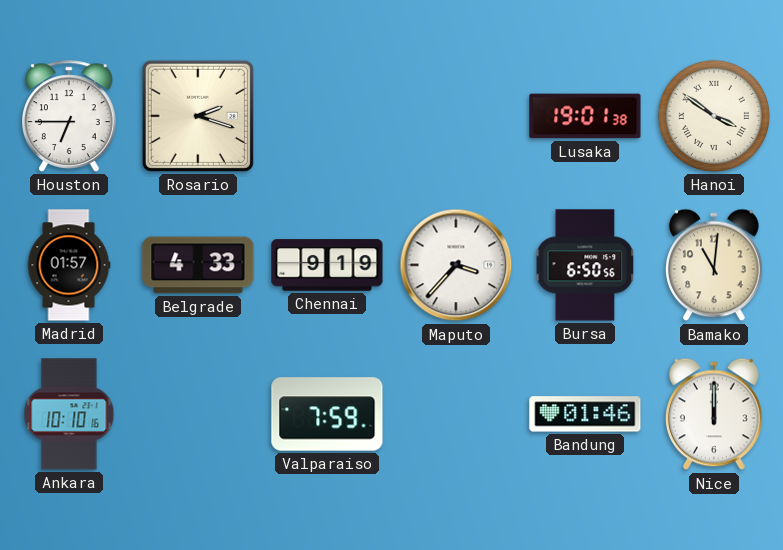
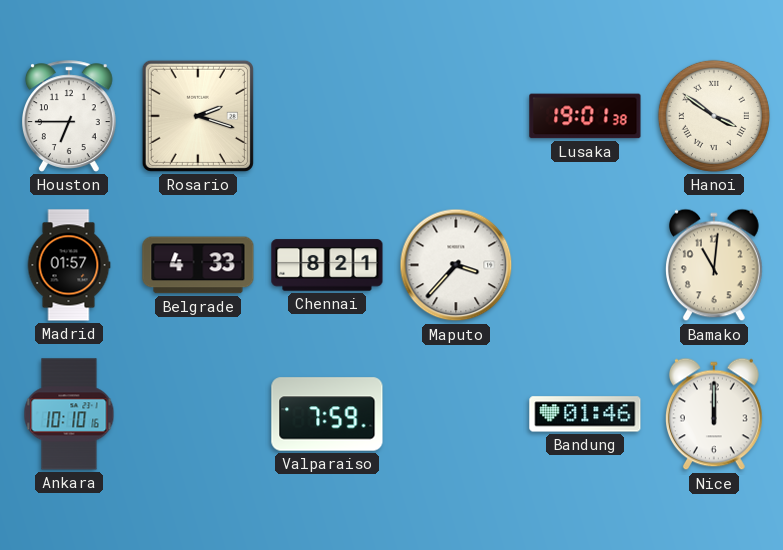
Chennai: 9:19 -> 8:21
Bursa: 6:50 -> none
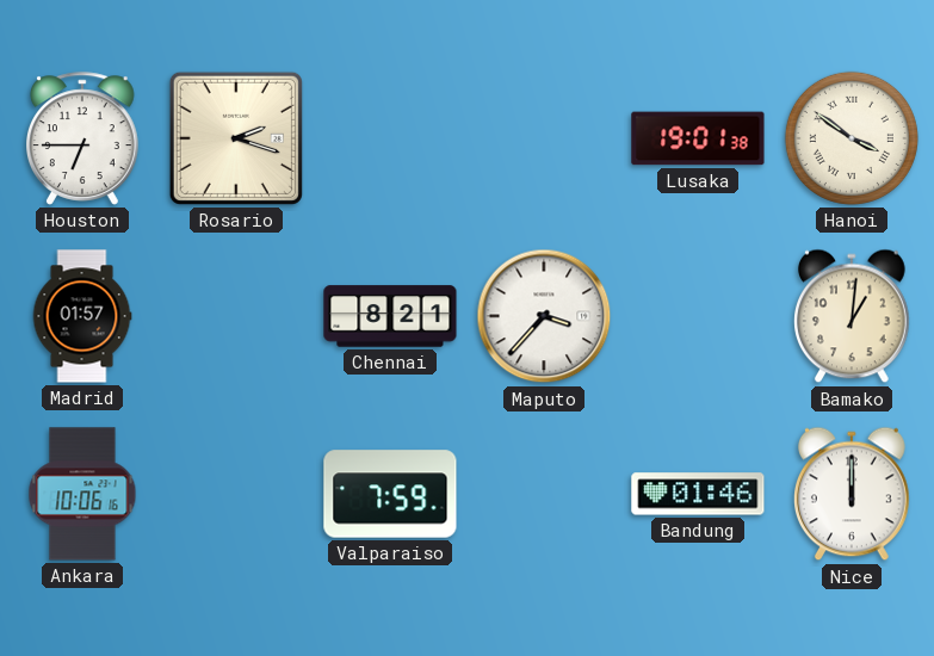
Belgrade: 4:33 -> none
Bamako: 11:01 -> 1:01
Ankara: 10:10 -> 10:06
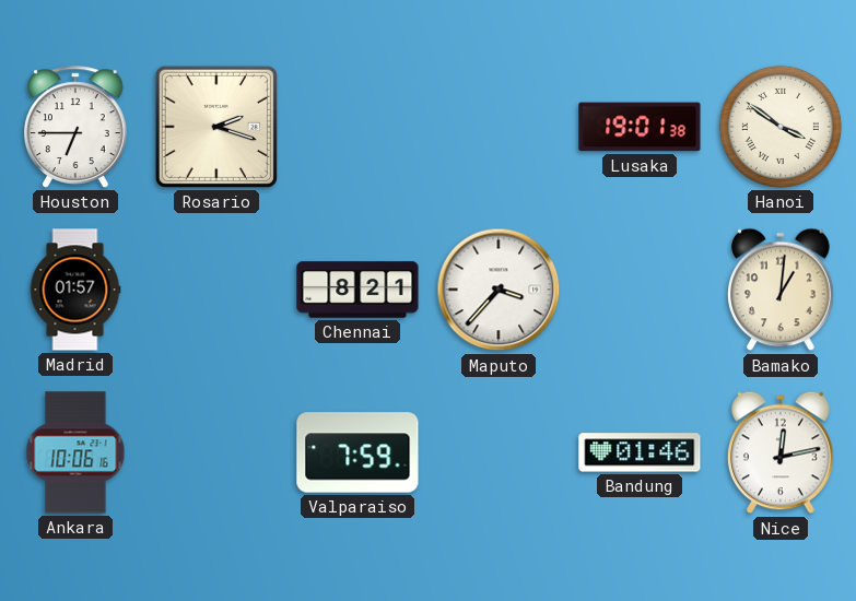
Nice: 12:00 -> 12:13
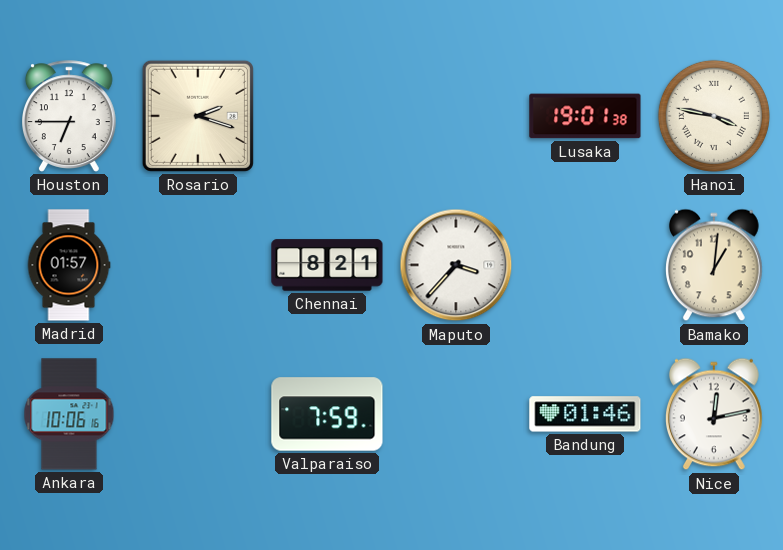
Hanoi: 3:51 -> 3:47
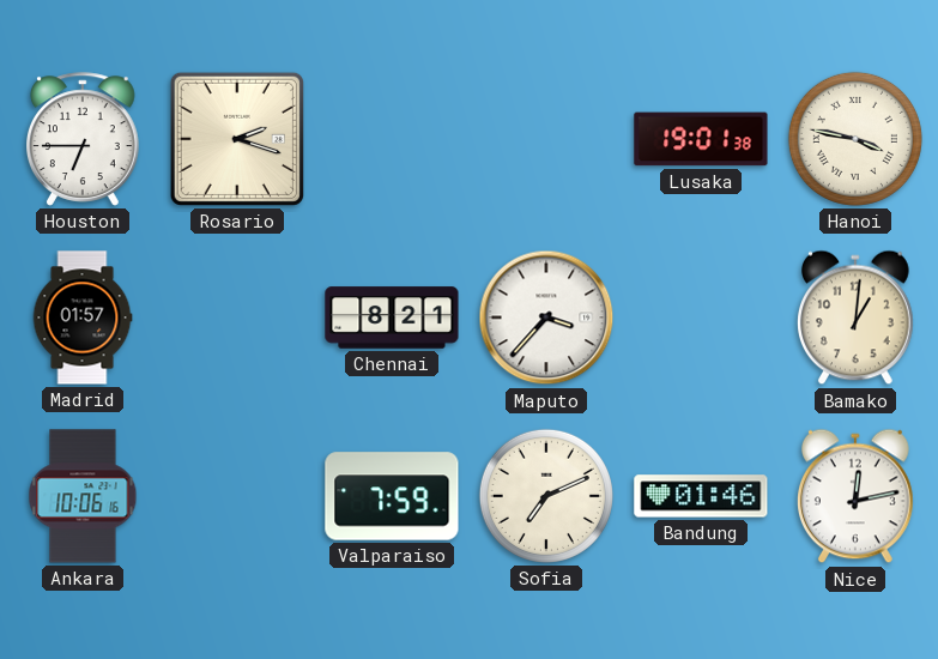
Sofia: none -> 7:11
